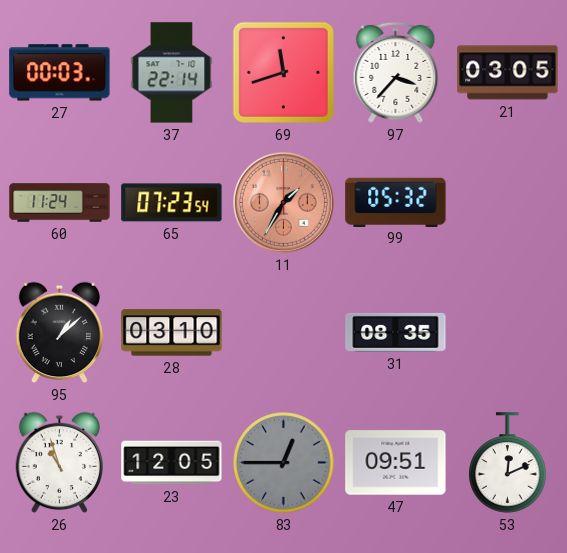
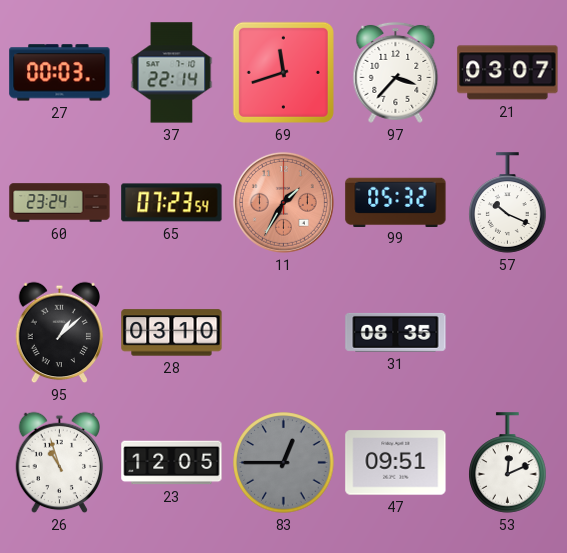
21: 03:05 -> 03:07
60: 11:24 -> 23:24
57: none -> 10:19
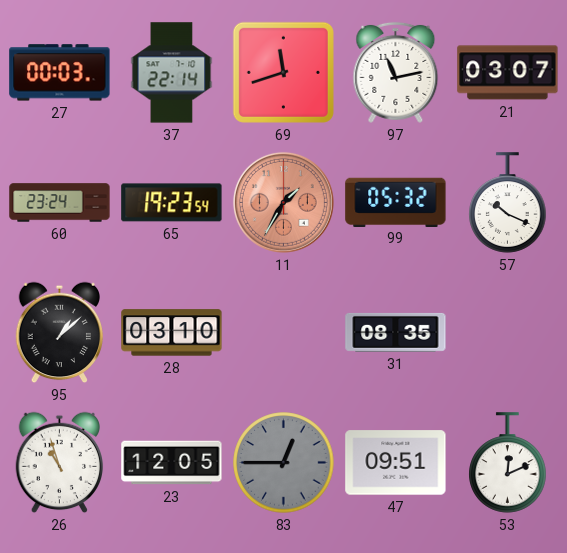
97: 3:37 -> 11:13
65: 07:23 -> 19:23
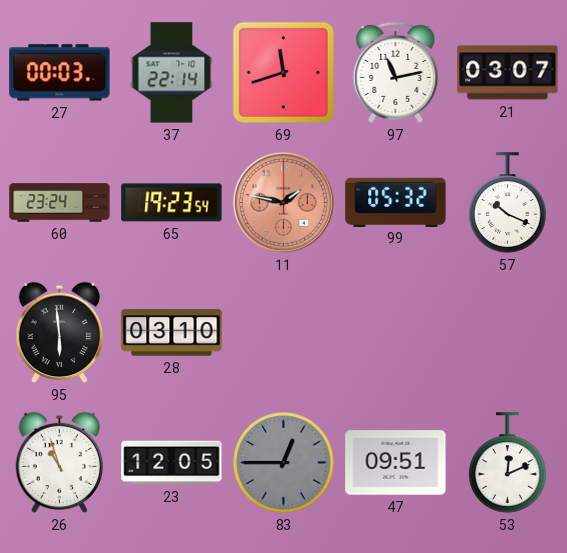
11: 1:35 -> 1:47
95: 1:08 -> 5:59
31: 08:35 -> none
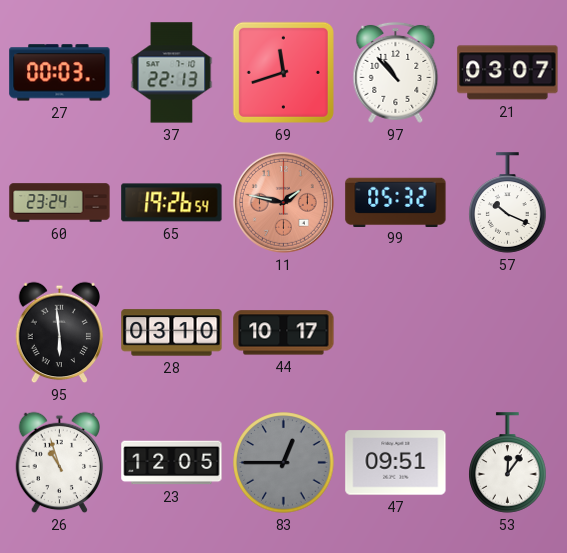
37: 22:14 -> 22:13
97: 11:13 -> 10:53
65: 19:23 -> 19:26
44: none -> 10:17
53: 12:11 -> 12:06
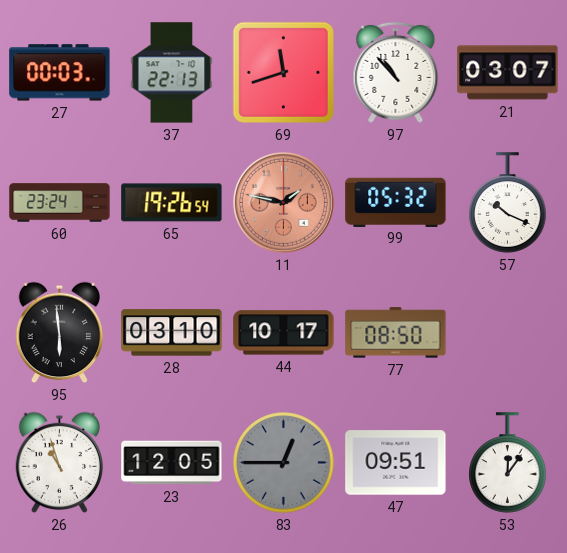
77: none -> 08:50
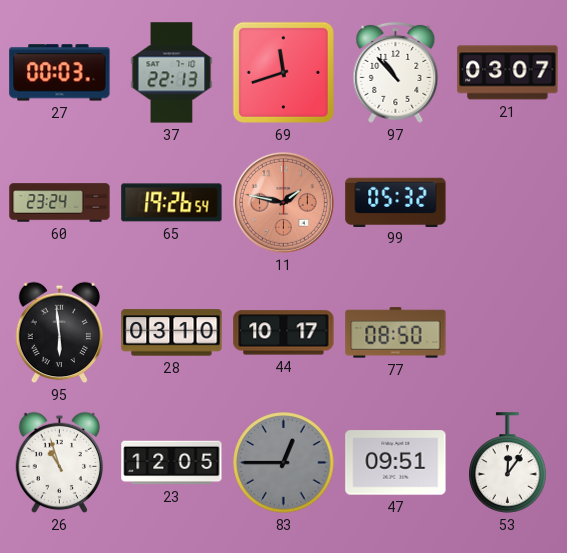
57: 10:19 -> none
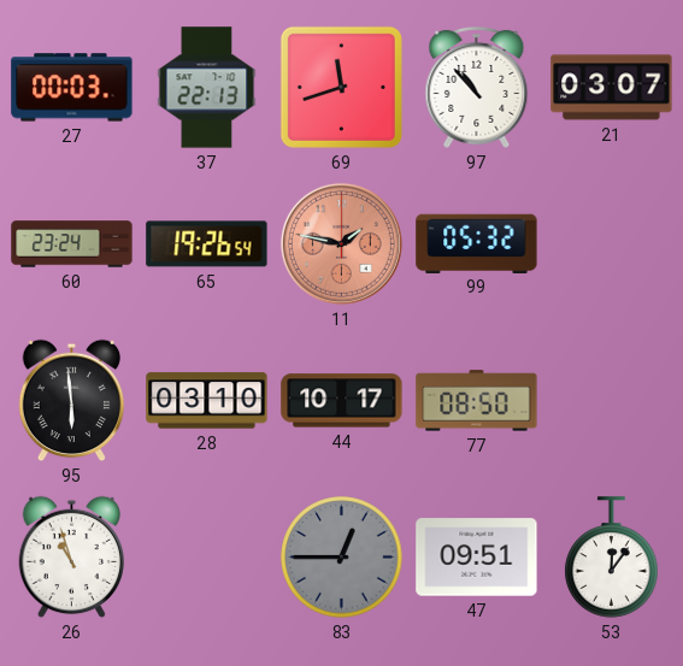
23: 12:05 -> none
